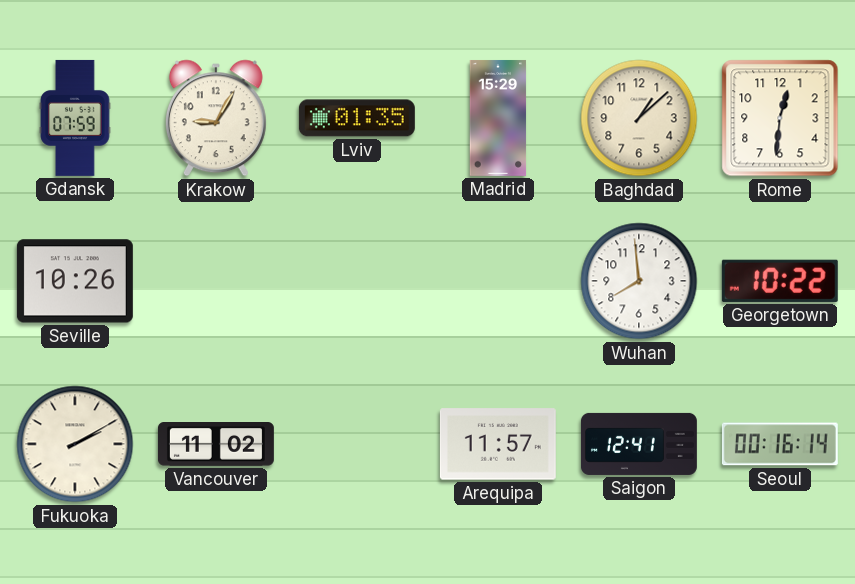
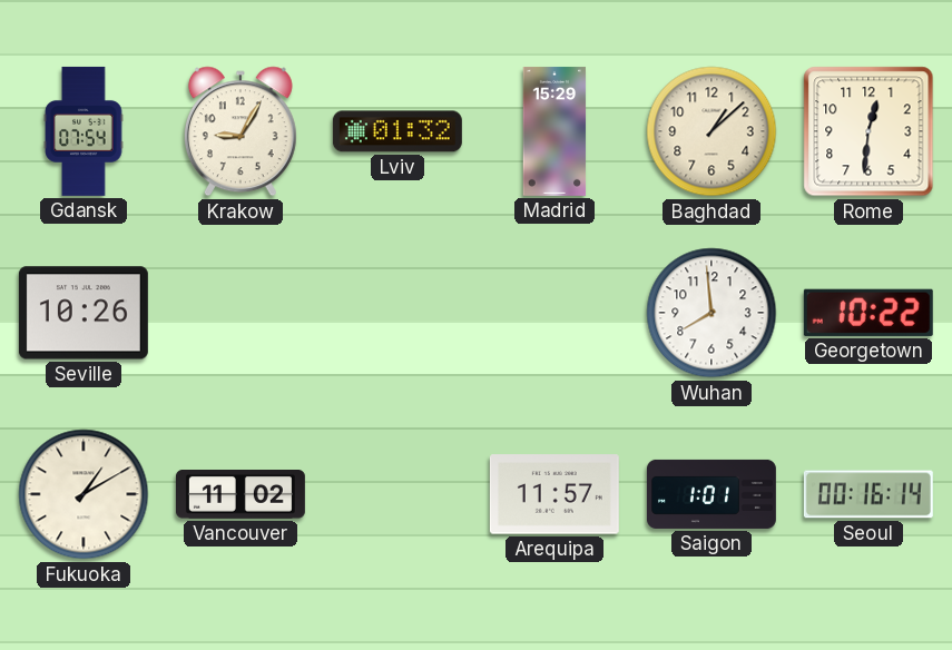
Gdansk: 07:59 -> 07:54
Lviv: 01:35 -> 01:32
Fukuoka: 2:10 -> 1:10
Saigon: 12:41 -> 1:01
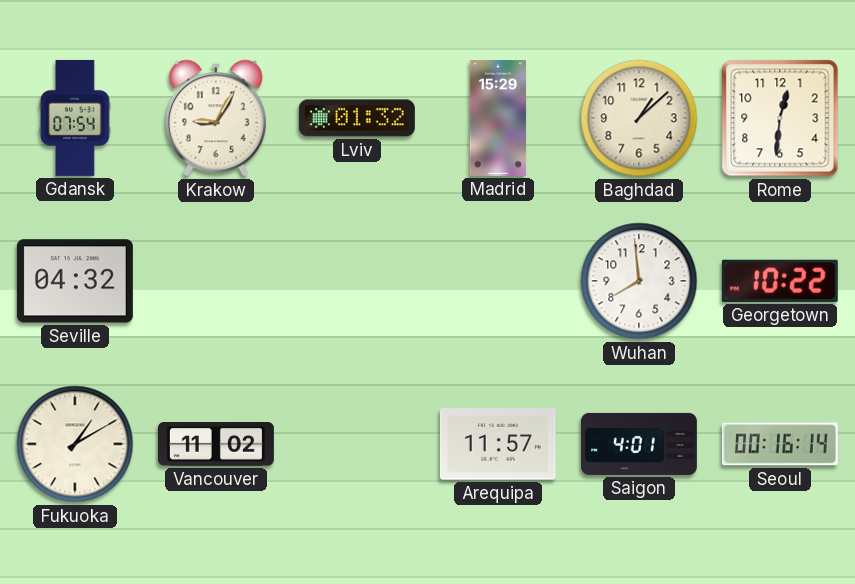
Seville: 10:26 -> 04:32
Saigon: 1:01 -> 4:01
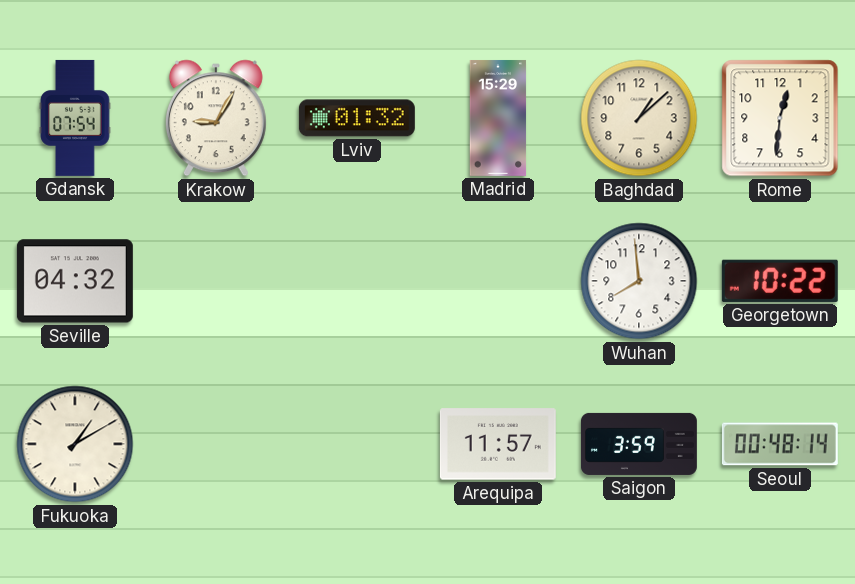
Vancouver: 11:02 -> none
Saigon: 4:01 -> 3:59
Seoul: 00:16 -> 00:48
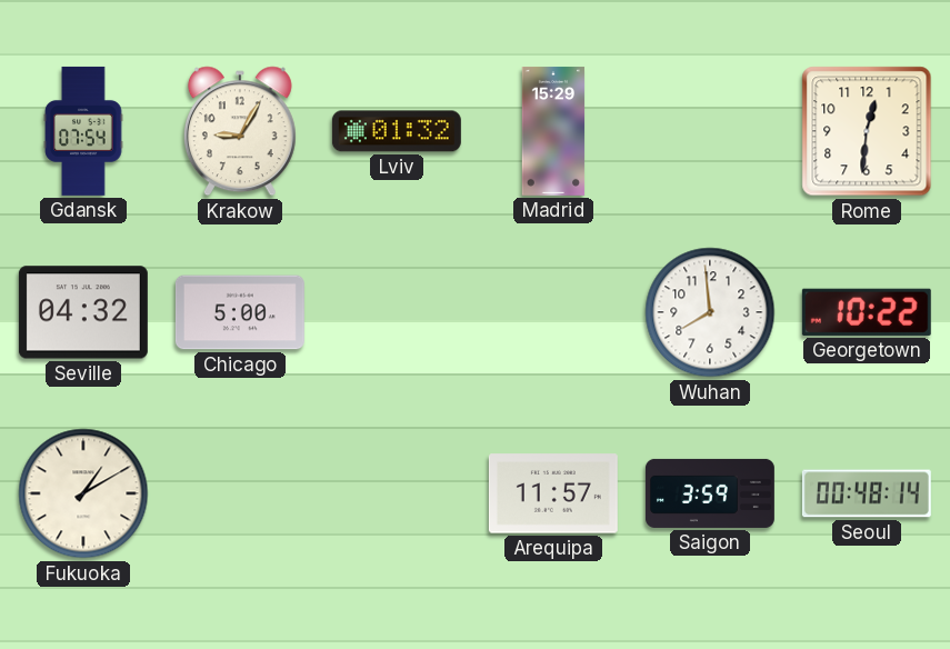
Baghdad: 1:08 -> none
Chicago: none -> 5:00
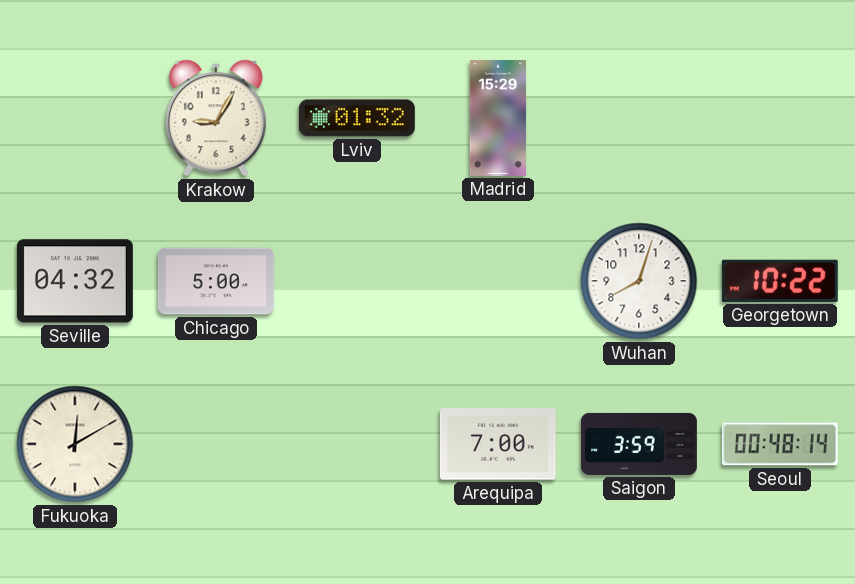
Gdansk: 07:54 -> none
Rome: 12:31 -> none
Wuhan: 7:59 -> 8:03
Fukuoka: 1:10 -> 12:10
Arequipa: 11:57 -> 7:00
